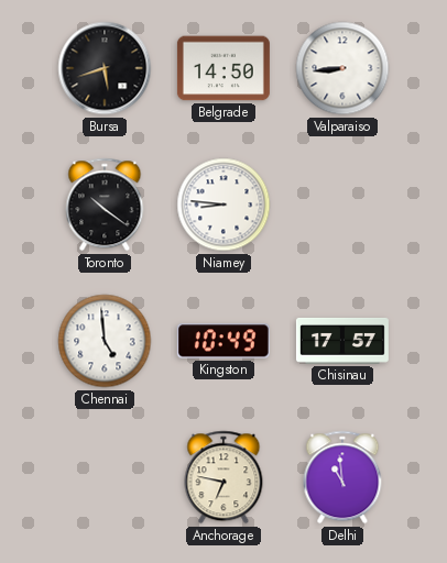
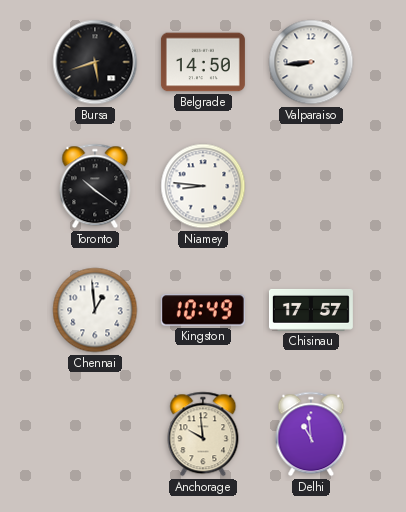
Chennai: 4:59 -> 12:59
Anchorage: 6:47 -> 9:59
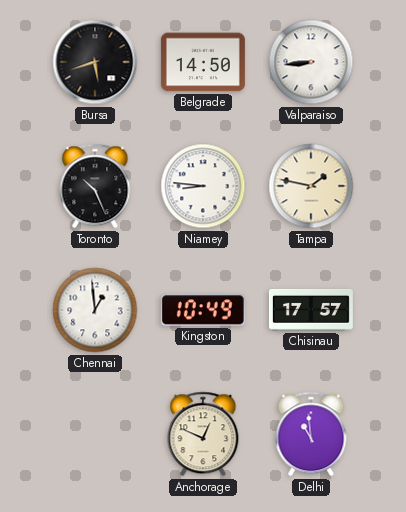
Toronto: 10:21 -> 10:26
Tampa: none -> 1:47
Anchorage: 9:59 -> 12:49
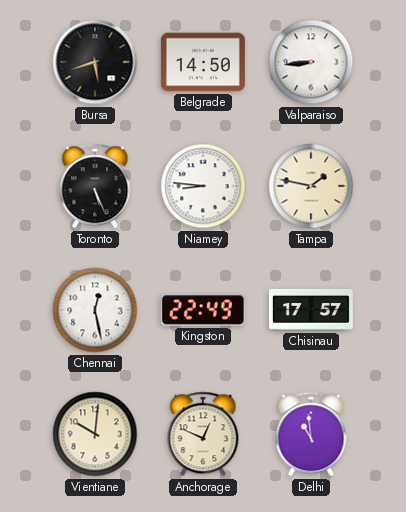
Toronto: 10:26 -> 5:26
Chennai: 12:59 -> 12:28
Kingston: 10:49 -> 22:49
Vientiane: none -> 10:01
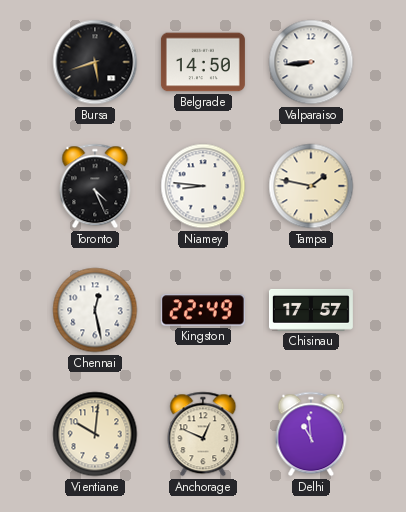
Toronto: 5:26 -> 4:26
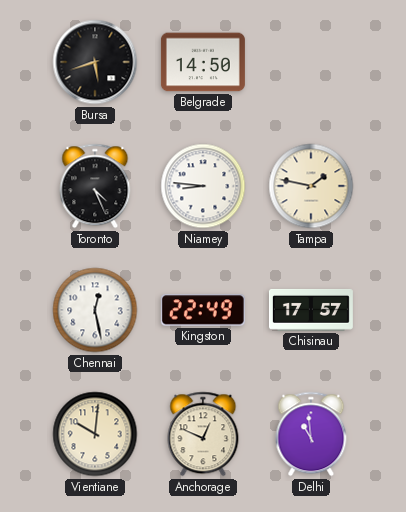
Valparaiso: 8:44 -> none
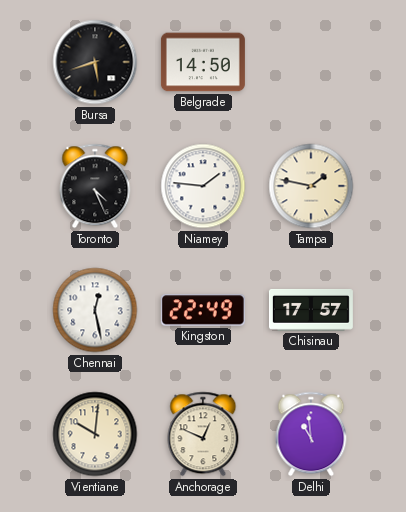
Niamey: 8:46 -> 1:46
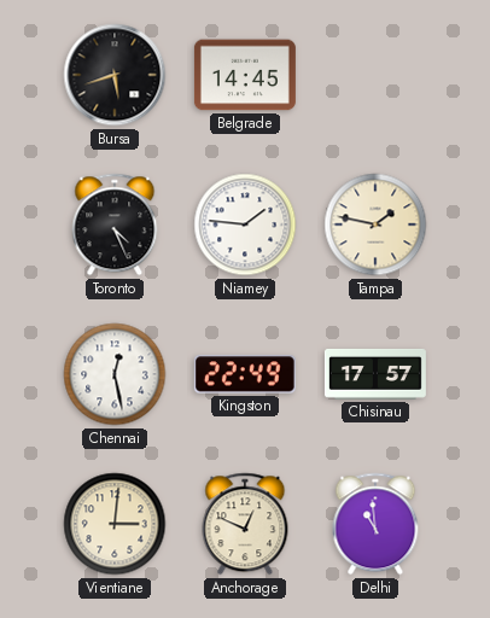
Belgrade: 14:50 -> 14:45
Vientiane: 10:01 -> 3:01
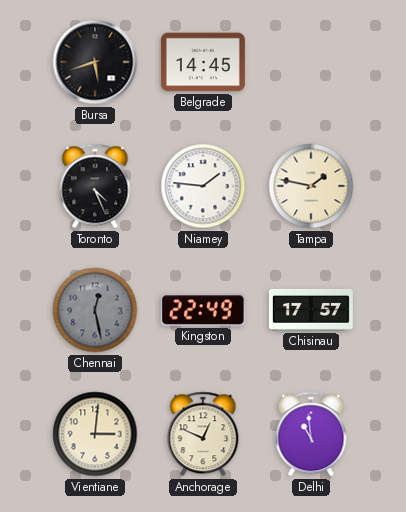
Chennai dial: white -> grey
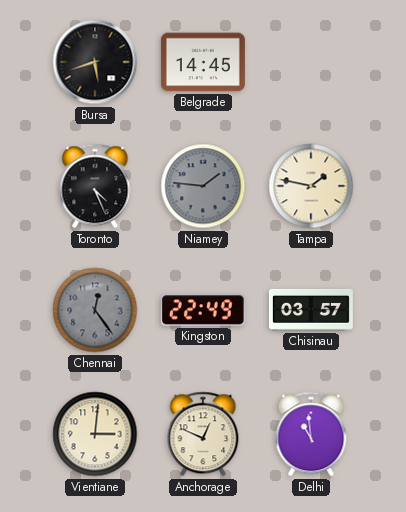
Niamey dial: white -> grey
Chennai: 12:28 -> 12:24
Chisinau: 17:57 -> 03:57
